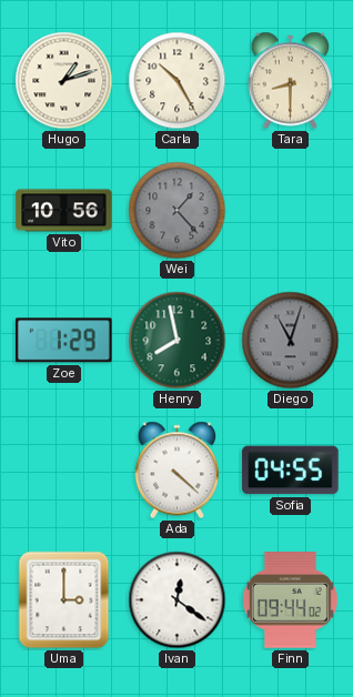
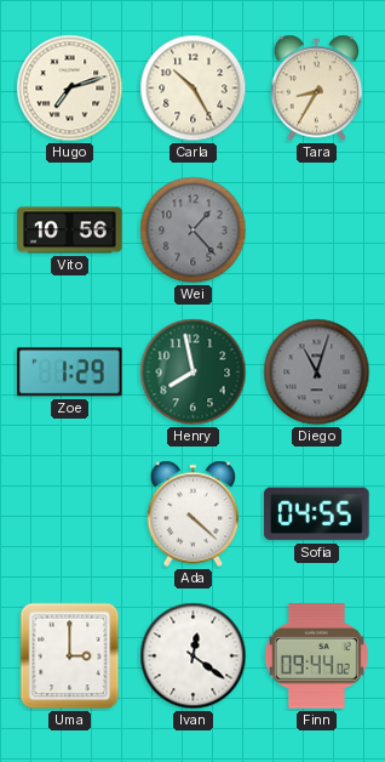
Hugo: 1:12 -> 7:12
Tara: 8:30 -> 8:35
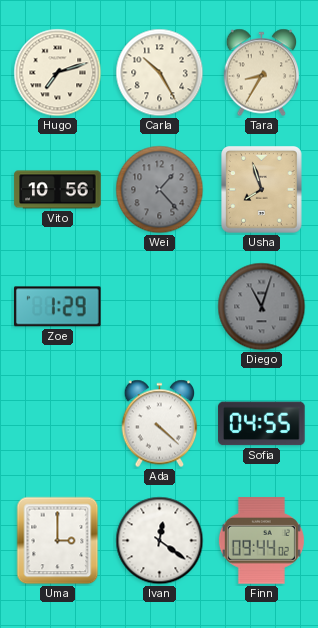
Usha: none -> 7:57
Henry: 7:58 -> none
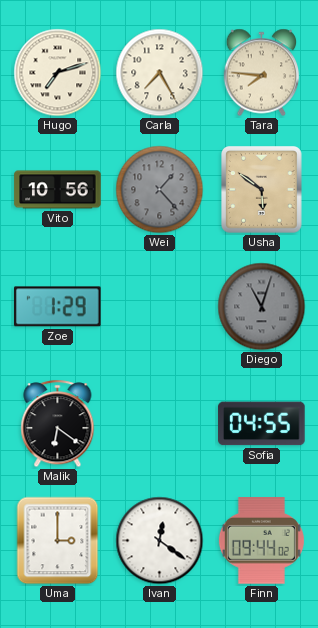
Carla: 10:25 -> 7:25
Tara: 8:35 -> 7:46
Usha: 7:57 -> 5:51
Malik: none -> 6:21
Ada: 4:22 -> none
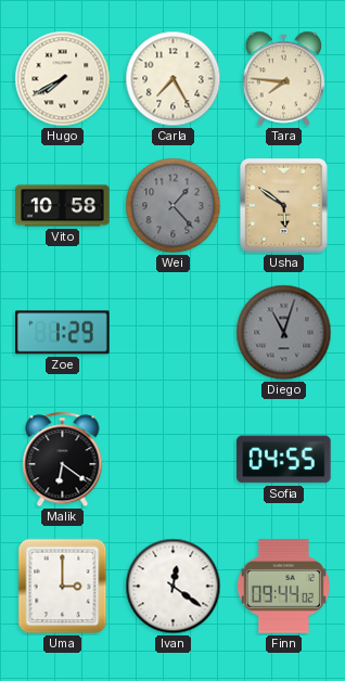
Hugo: 7:12 -> 7:40
Vito: 10:56 -> 10:58
